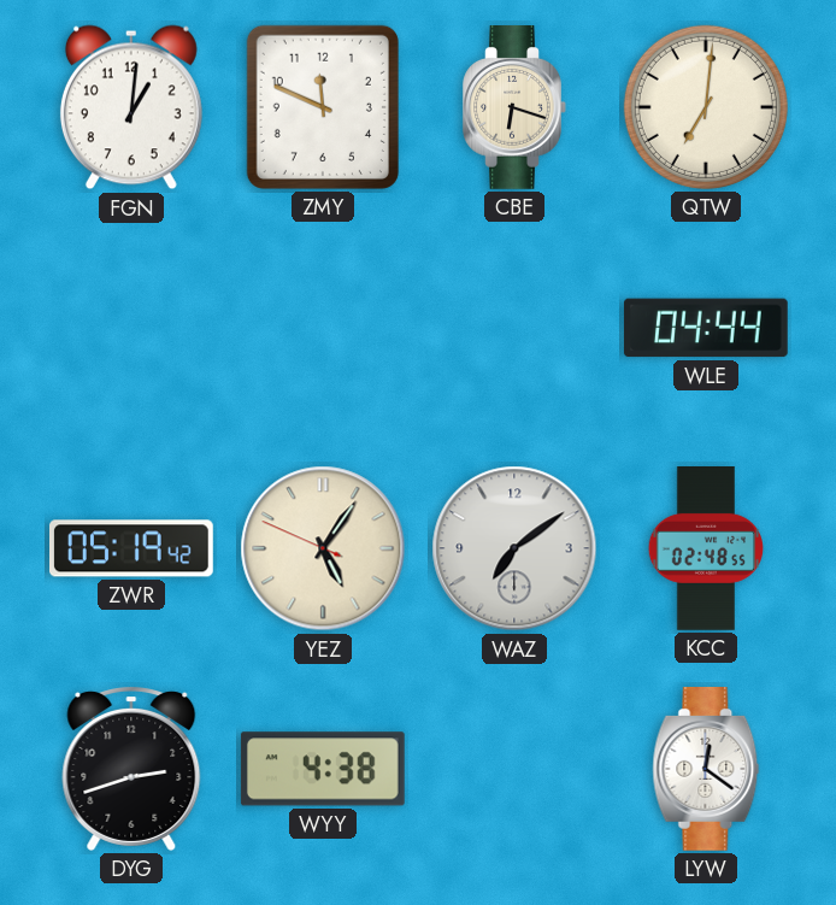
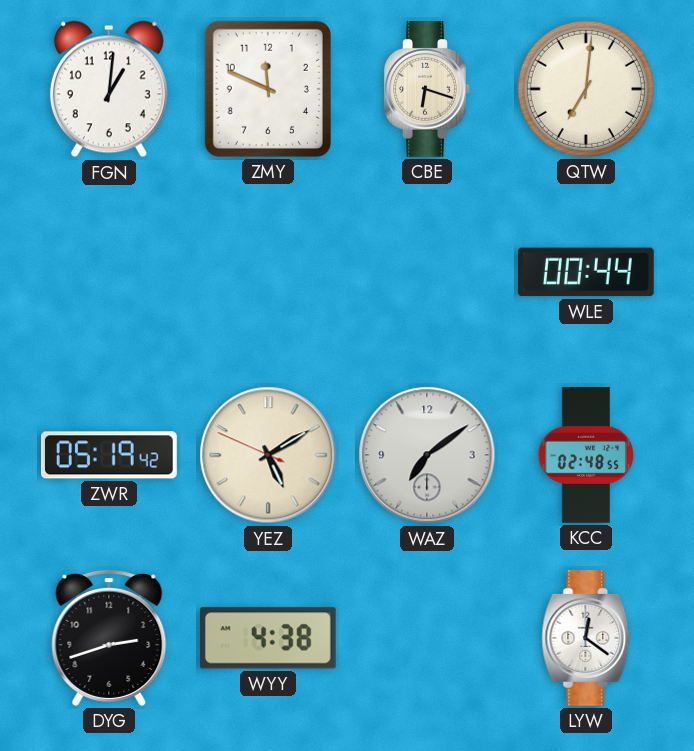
WLE: 04:44 -> 00:44
YEZ: 5:05 -> 5:09
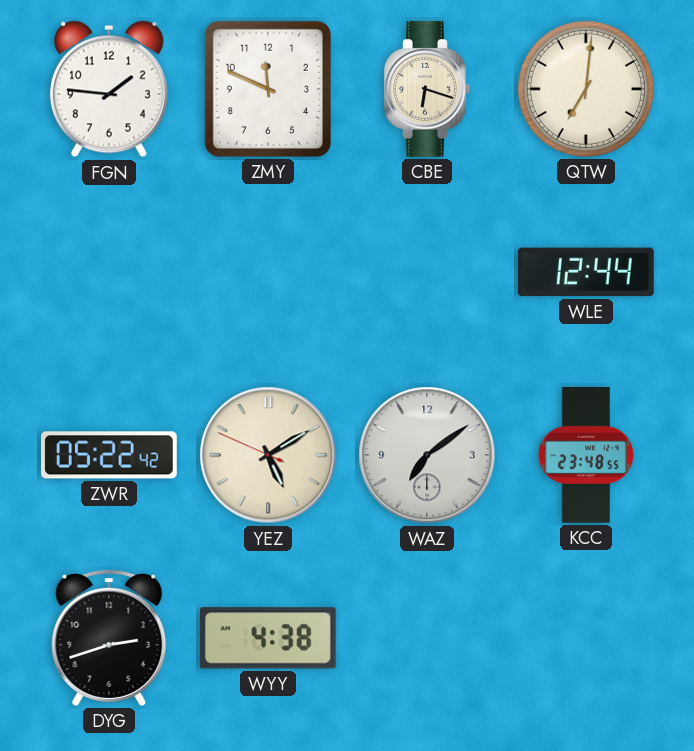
FGN: 1:01 -> 1:46
WLE: 00:44 -> 12:44
ZWR: 05:19 -> 05:22
KCC: 02:48 -> 23:48
LYW: 12:21 -> none
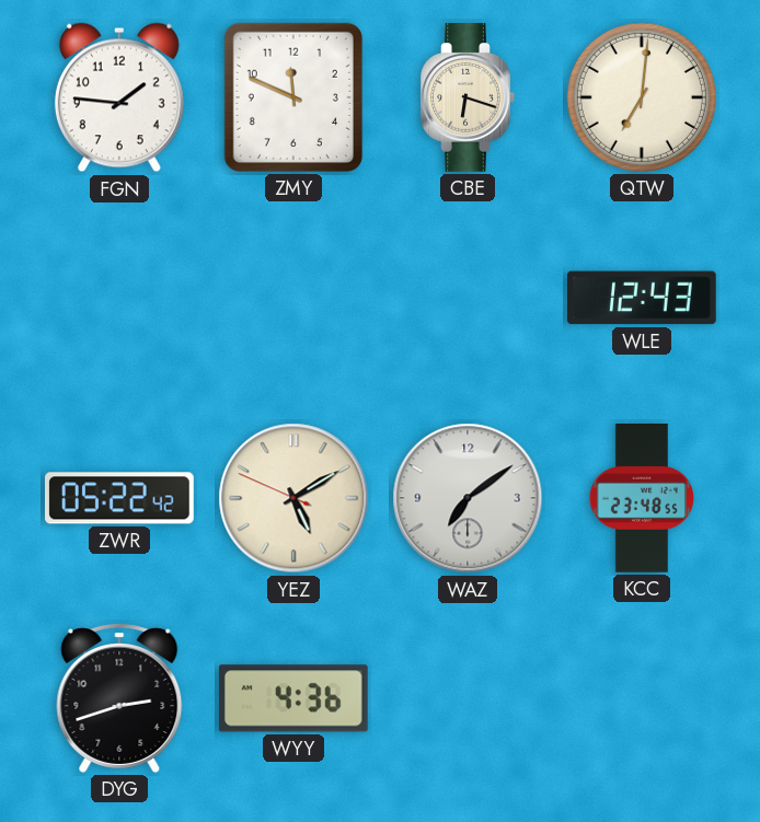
WLE: 12:44 -> 12:43
WYY: 4:38 -> 4:36
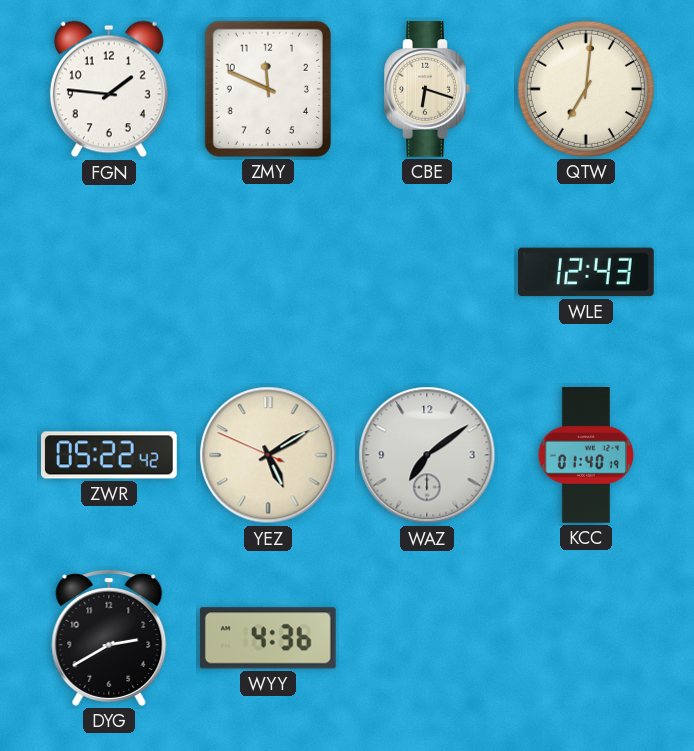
KCC: 23:48 -> 01:40
DYG: 2:42 -> 2:40
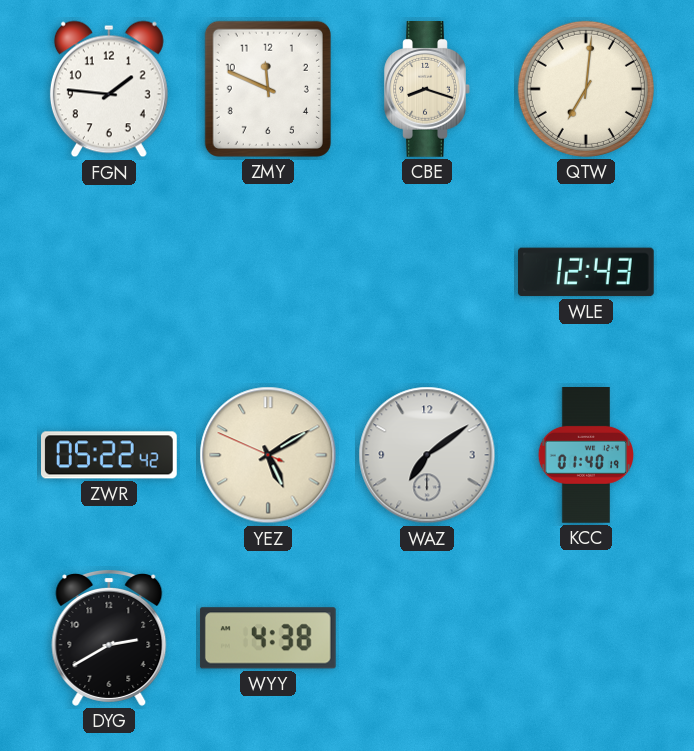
CBE: 6:18 -> 8:18
WYY: 4:36 -> 4:38
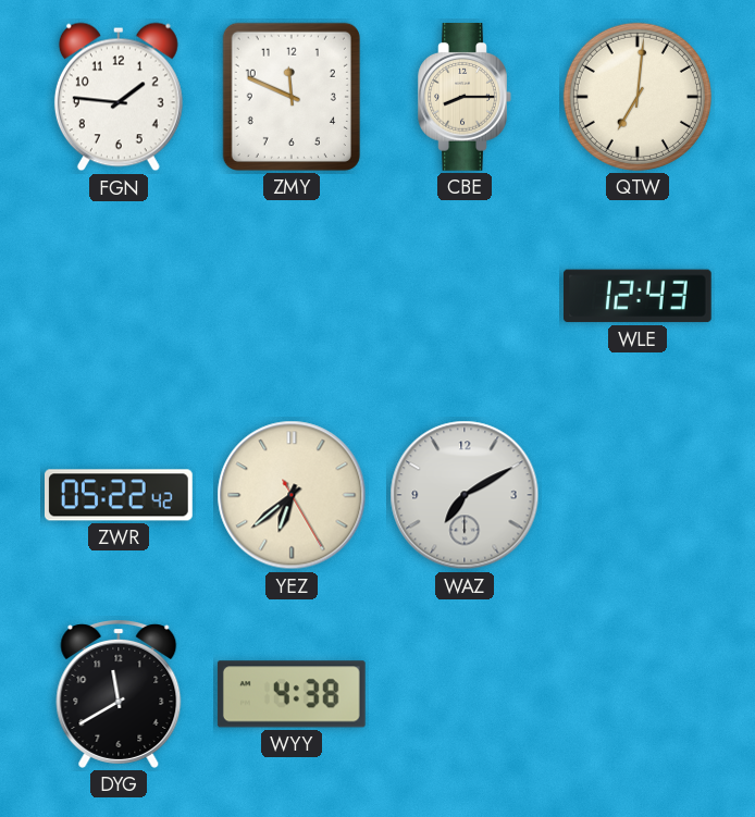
CBE: 8:18 -> 8:15
YEZ: 5:09 -> 6:38
WAZ: 7:09 -> 7:10
KCC: 01:40 -> none
DYG: 2:40 -> 11:40
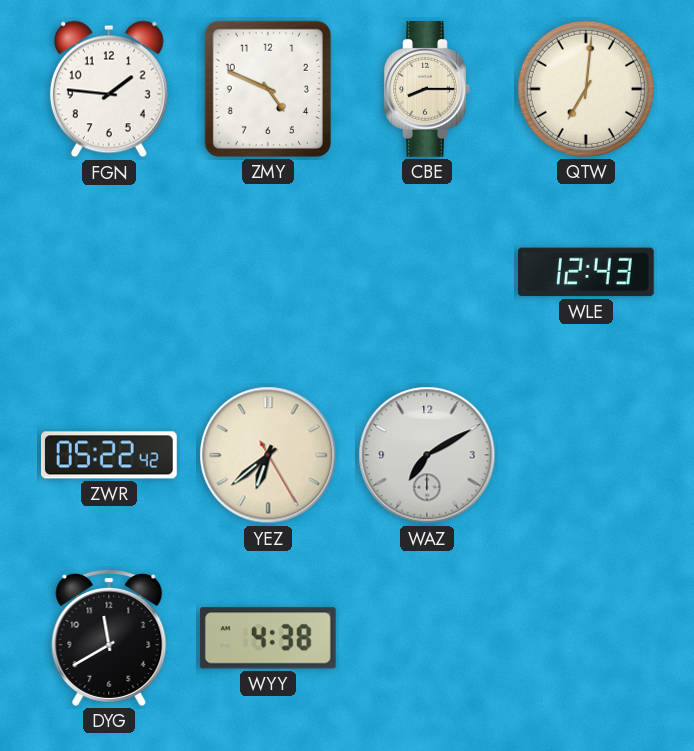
ZMY: 11:49 -> 4:49
